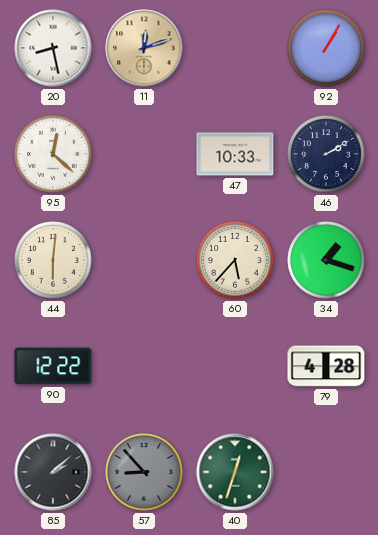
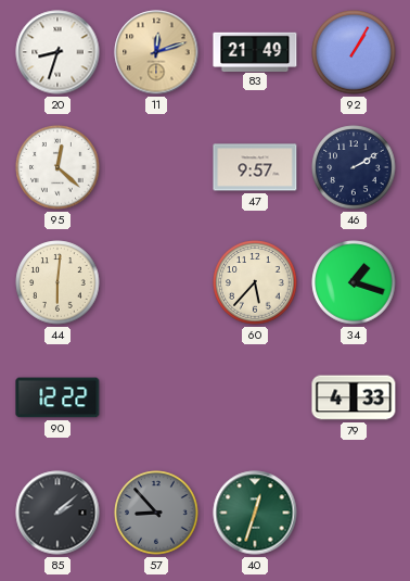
20: 8:28 -> 8:33
83: none -> 21:49
47: 10:33 -> 9:57
79: 4:28 -> 4:33
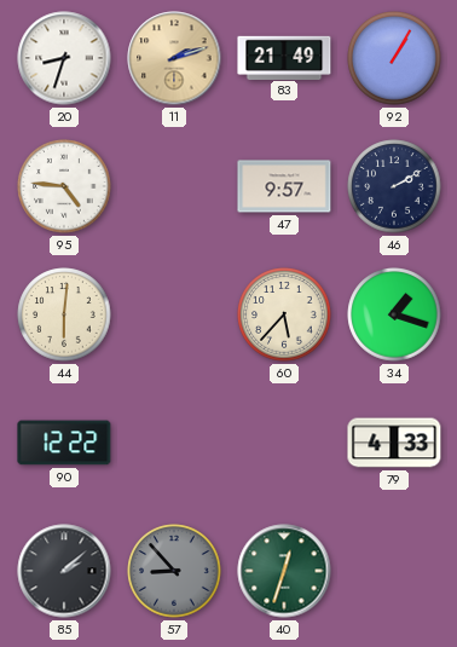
11: 12:12 -> 2:12
95: 12:22 -> 4:46
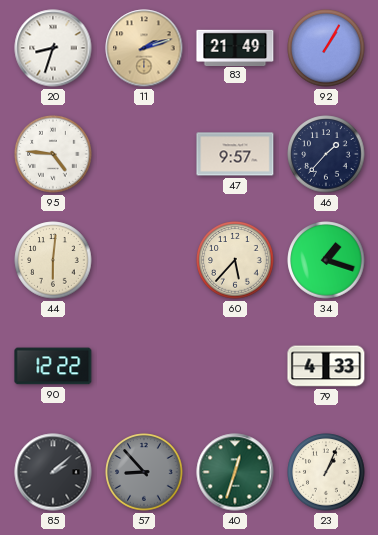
46: 2:10 -> 1:37
23: none -> 1:04
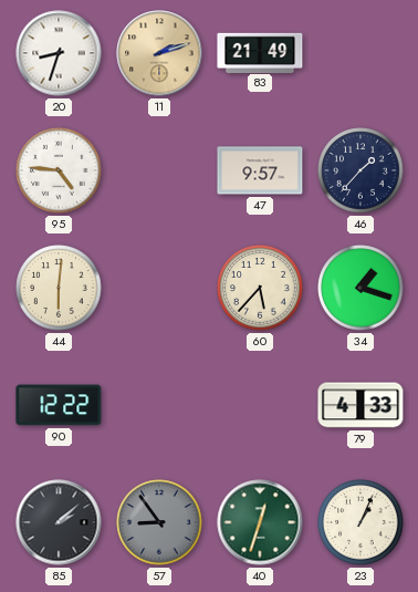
92: 1:05 -> none
57: 8:53 -> 8:54
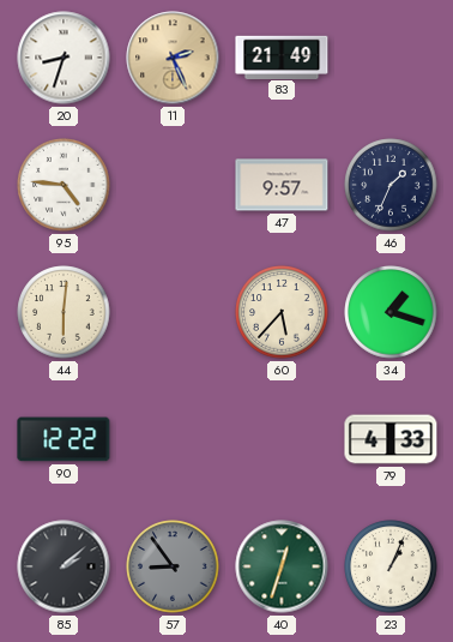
11: 2:12 -> 2:26
46: 1:37 -> 1:34
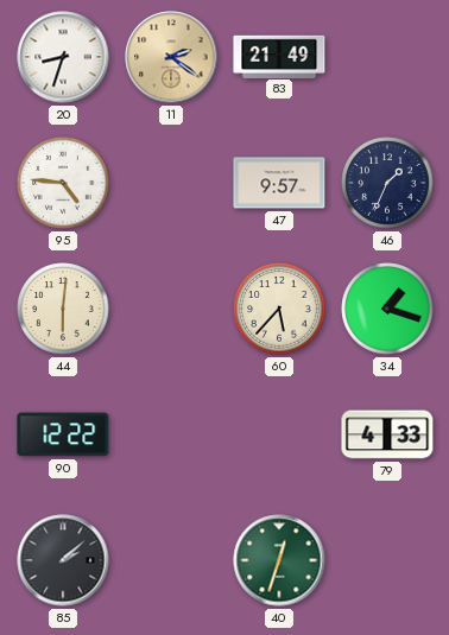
11: 2:26 -> 2:21
57: 8:54 -> none
23: 1:04 -> none
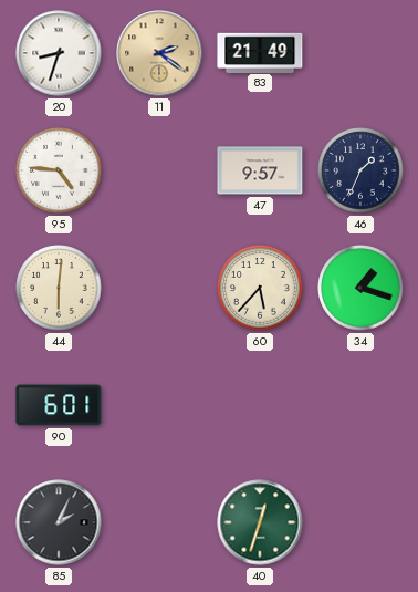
90: 12:22 -> 6:01
79: 4:33 -> none
85: 2:08 -> 2:04
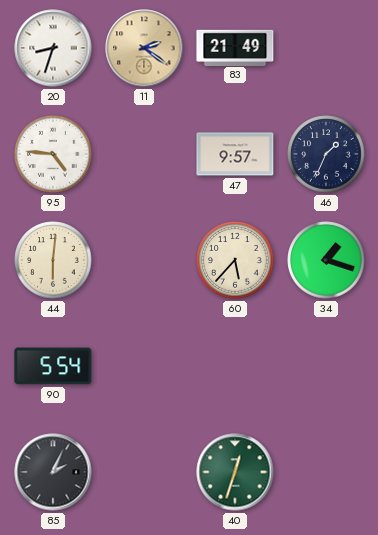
90: 6:01 -> 5:54
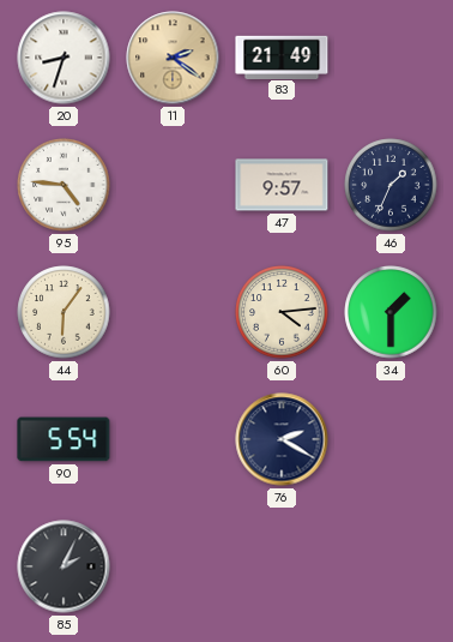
44: 6:01 -> 6:06
60: 5:37 -> 4:14
34: 1:18 -> 1:30
76: none -> 2:20
40: 12:33 -> none
